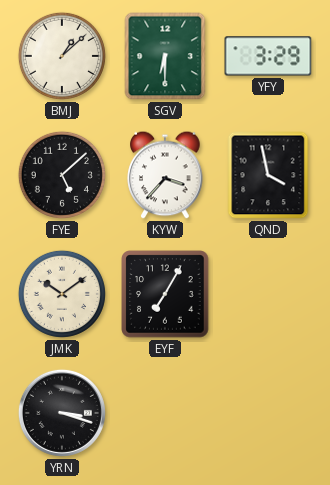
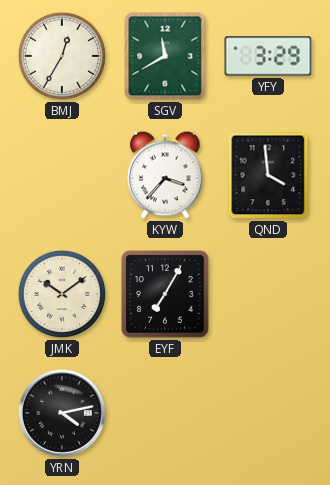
BMJ: 1:08 -> 12:35
SGV: 6:30 -> 11:40
FYE: 5:08 -> none
QND: 3:58 -> 3:59
YRN: 3:18 -> 4:13
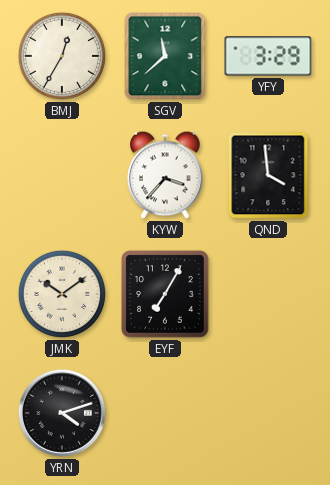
SGV: 11:40 -> 11:38
YRN: 4:13 -> 4:12
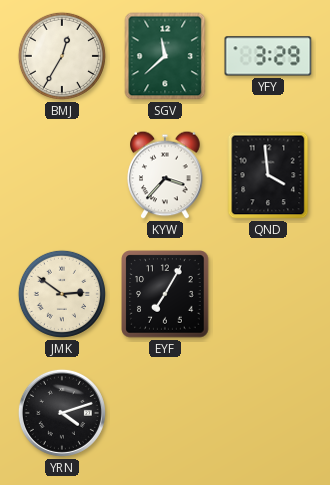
JMK: 10:09 -> 2:51
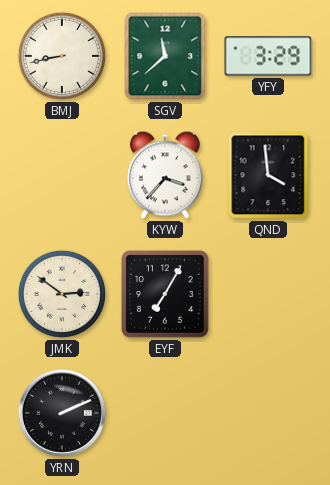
BMJ: 12:35 -> 8:43
YRN: 4:12 -> 2:11
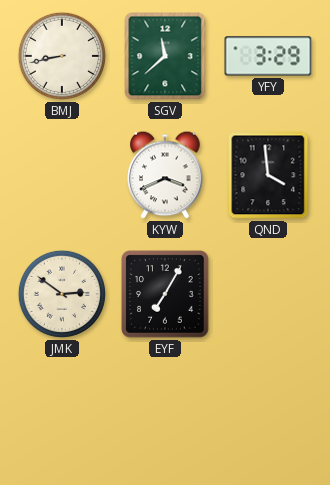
KYW: 3:37 -> 3:41
YRN: 2:11 -> none
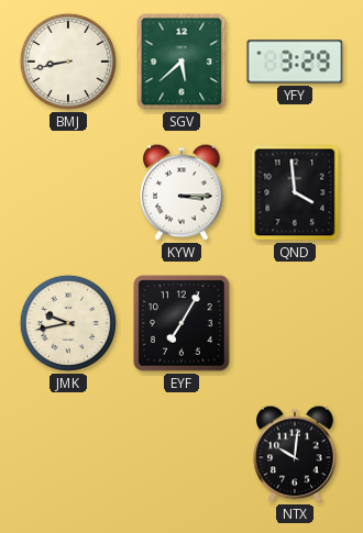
SGV: 11:38 -> 5:38
KYW: 3:41 -> 3:15
JMK: 2:51 -> 9:43
NTX: none -> 10:01
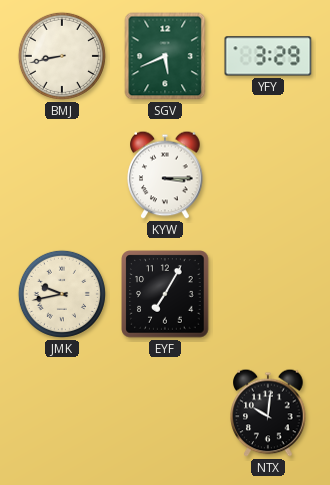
SGV: 5:38 -> 5:41
QND: 3:59 -> none
